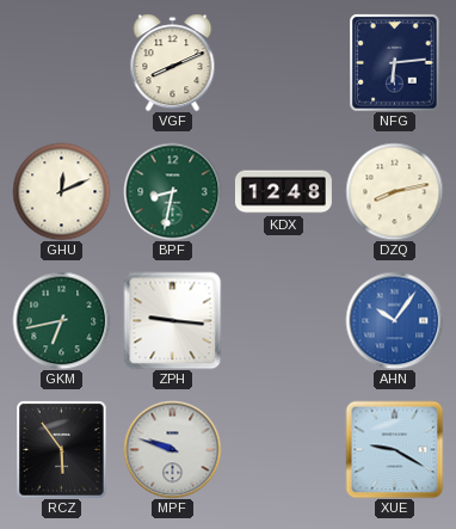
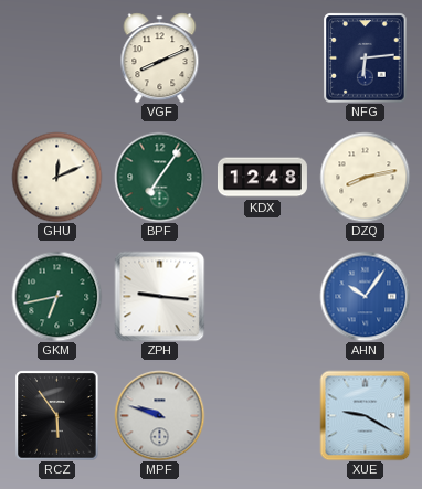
BPF: 8:32 -> 7:06
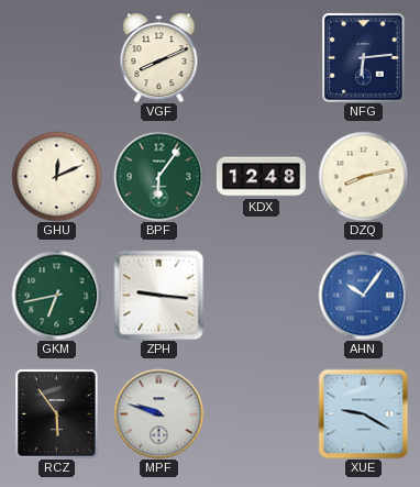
BPF: 7:06 -> 6:06
